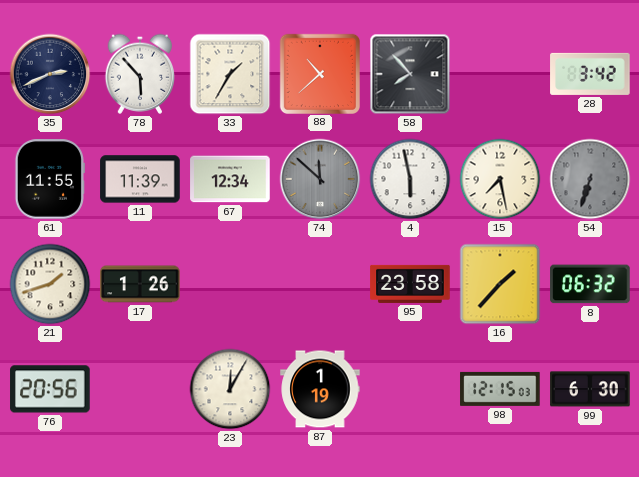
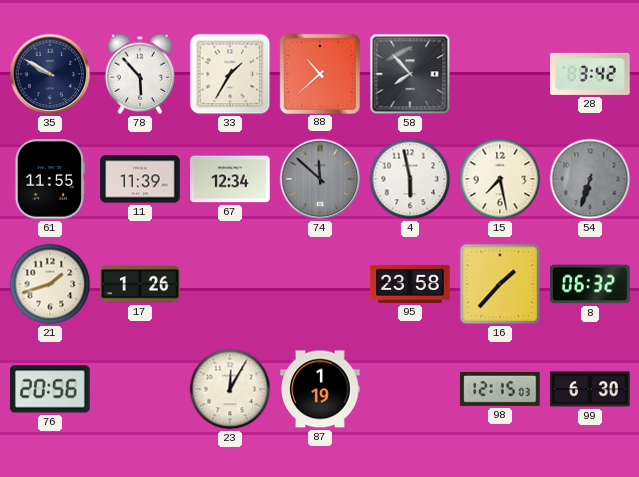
35: 2:41 -> 9:50
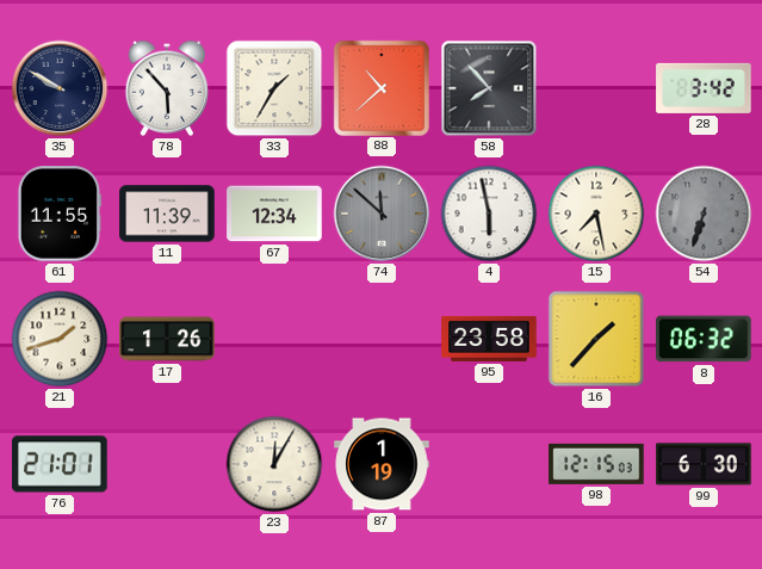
76: 20:56 -> 21:01
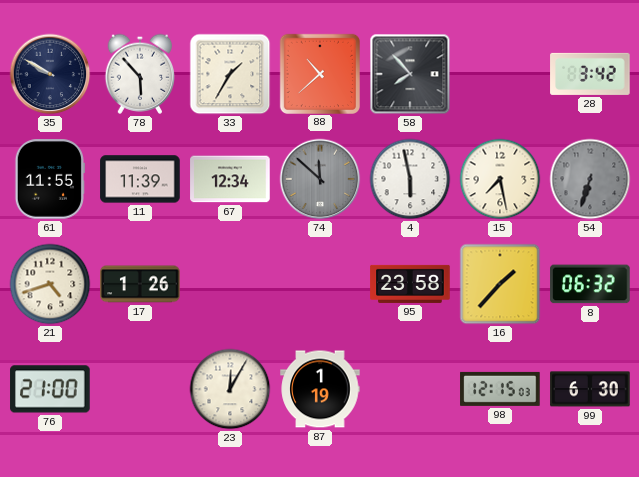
21: 1:42 -> 4:42
76: 21:01 -> 21:00
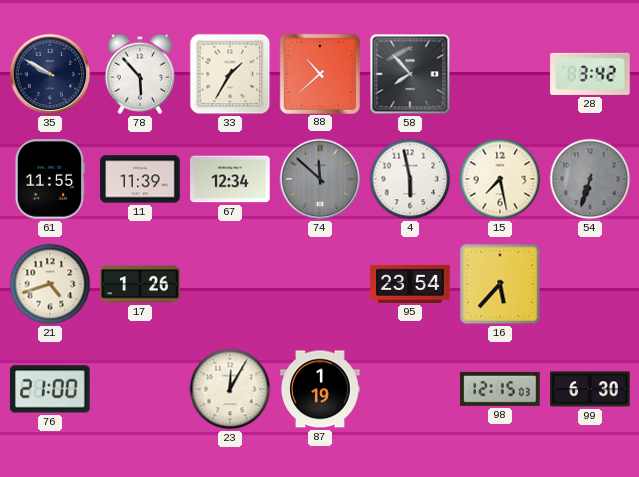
95: 23:58 -> 23:54
16: 1:37 -> 5:37
8: 06:32 -> none
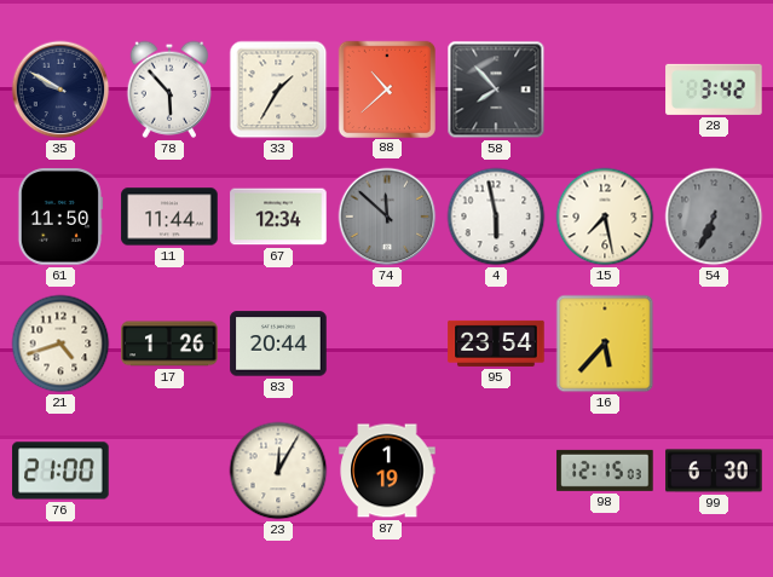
61: 11:55 -> 11:50
11: 11:39 -> 11:44
54: 6:33 -> 6:34
83: none -> 20:44
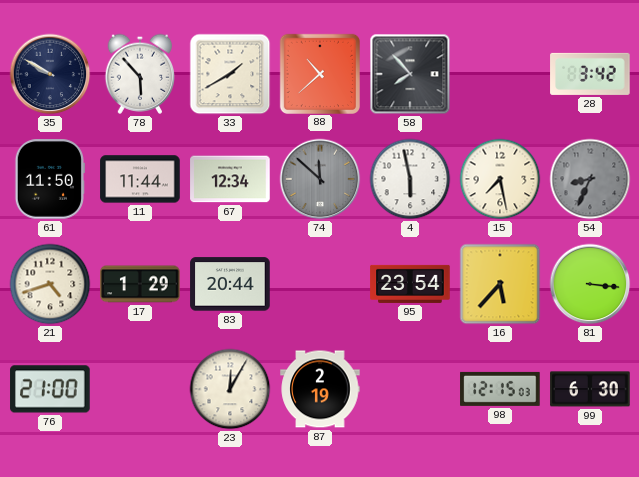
33: 1:35 -> 1:40
54: 6:34 -> 8:34
17: 1:26 -> 1:29
81: none -> 3:16
87: 1:19 -> 2:19
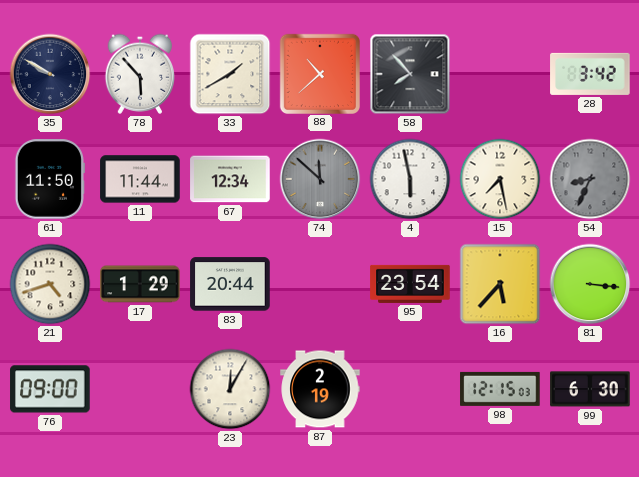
76: 21:00 -> 09:00
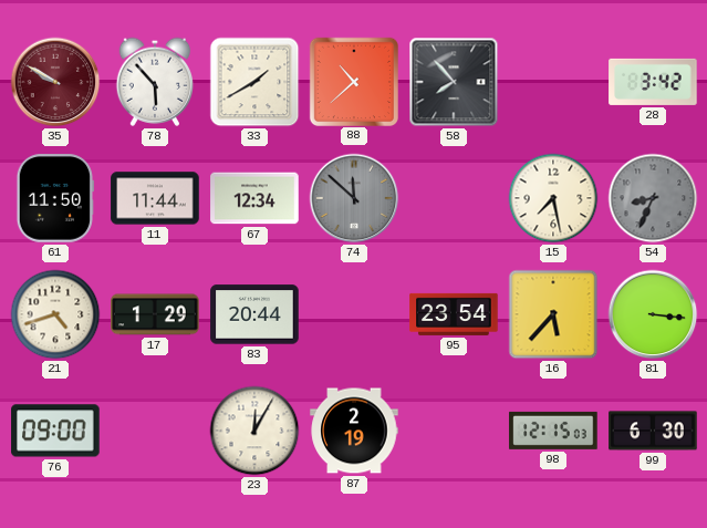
35 dial: navy -> burgundy
4: 5:58 -> none
